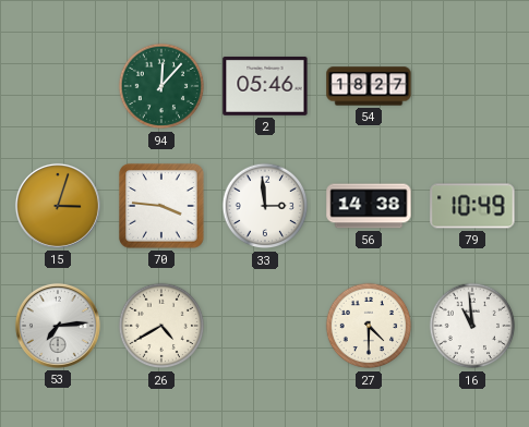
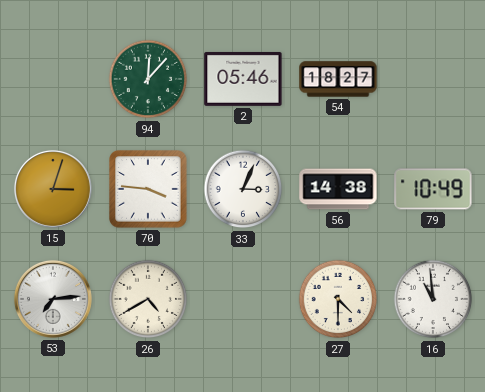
33: 2:59 -> 3:04
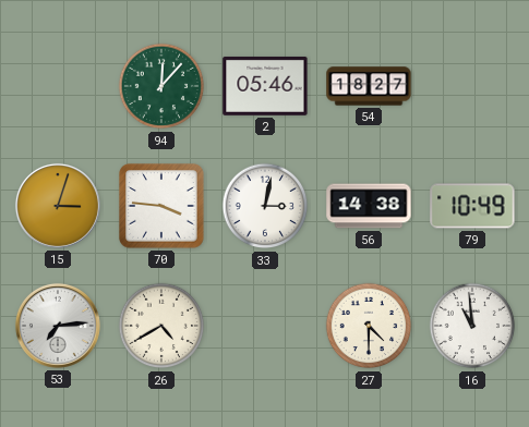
33: 3:04 -> 3:02
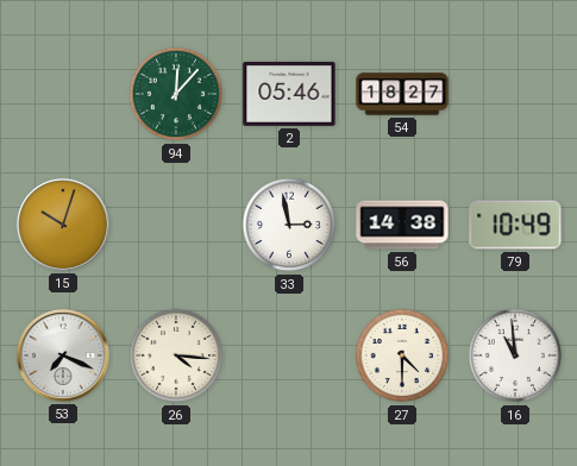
15: 3:03 -> 10:03
70: 3:46 -> none
33: 3:02 -> 2:58
53: 7:14 -> 7:19
26: 4:40 -> 4:16
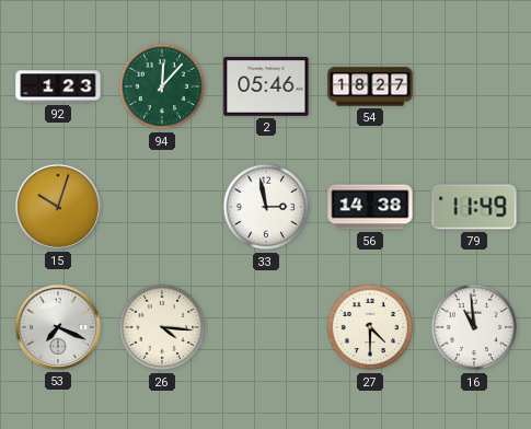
92: none -> 1:23
79: 10:49 -> 11:49
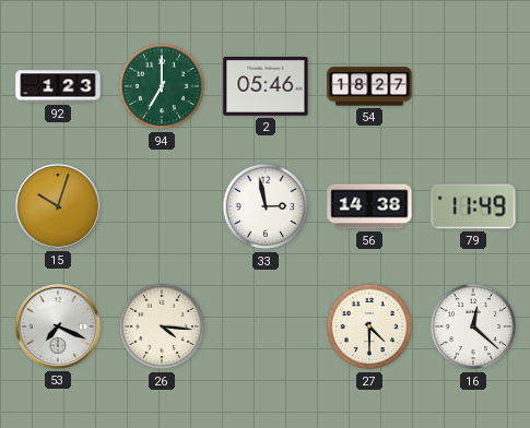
94: 12:07 -> 7:00
16: 10:59 -> 12:22
